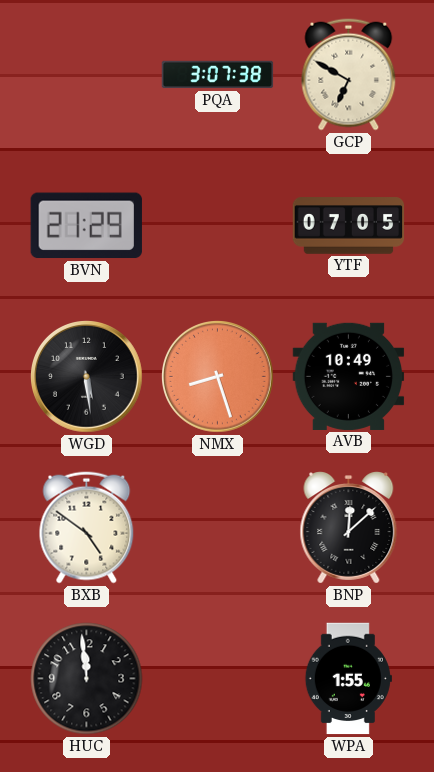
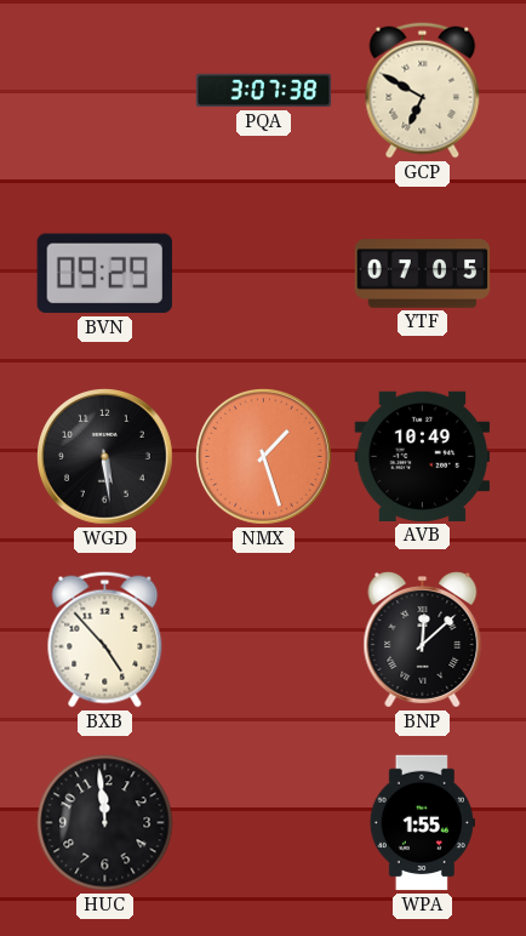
BVN: 21:29 -> 09:29
NMX: 8:27 -> 1:27
BXB: 4:51 -> 4:53
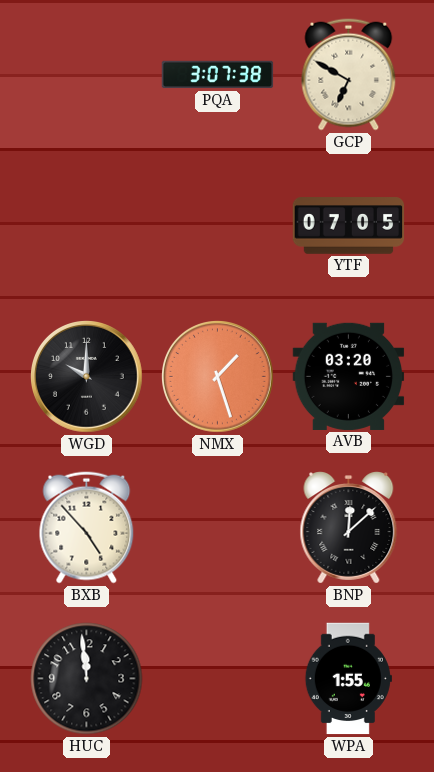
BVN: 09:29 -> none
WGD: 5:29 -> 10:00
AVB: 10:49 -> 03:20
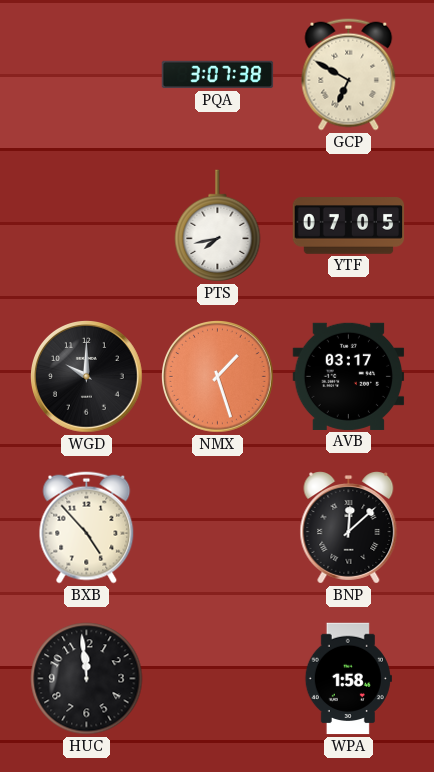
PTS: none -> 7:43
AVB: 03:20 -> 03:17
WPA: 1:55 -> 1:58
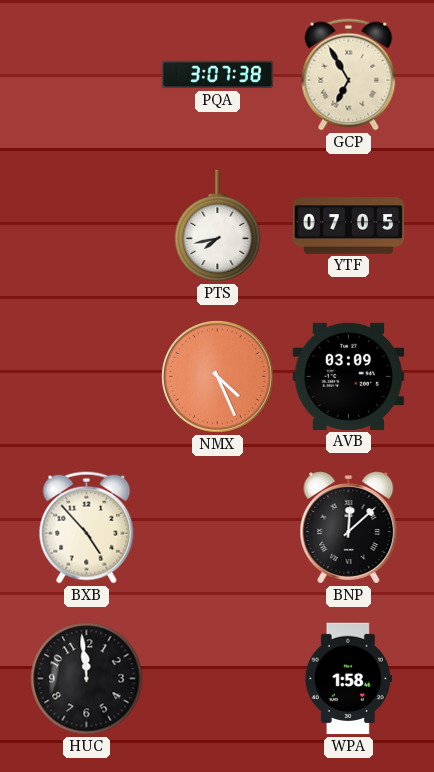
GCP: 6:50 -> 6:55
WGD: 10:00 -> none
NMX: 1:27 -> 4:26
AVB: 03:17 -> 03:09
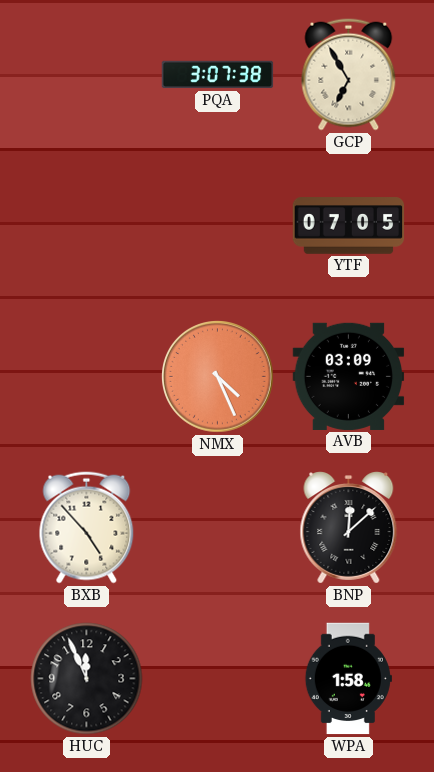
PTS: 7:43 -> none
HUC: 11:59 -> 11:56
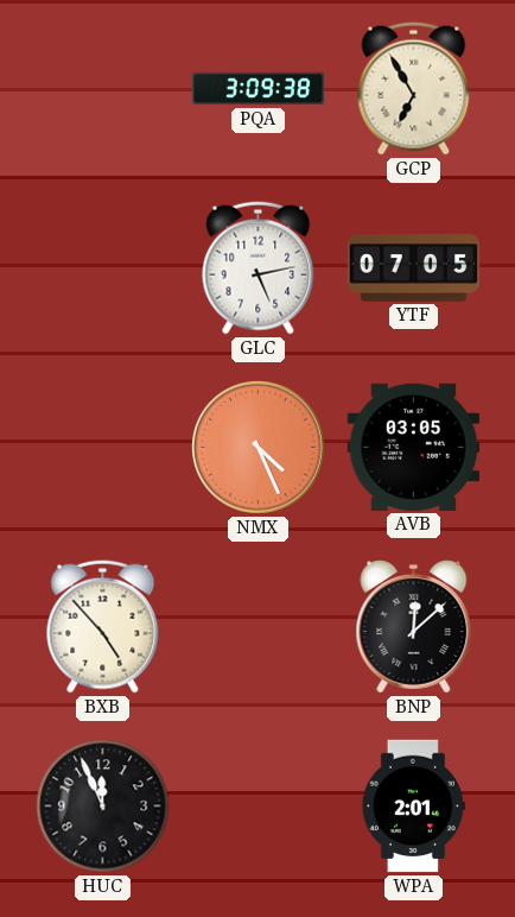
PQA: 3:07 -> 3:09
GLC: none -> 5:13
AVB: 03:09 -> 03:05
WPA: 1:58 -> 2:01
